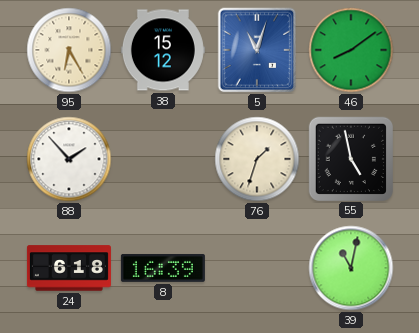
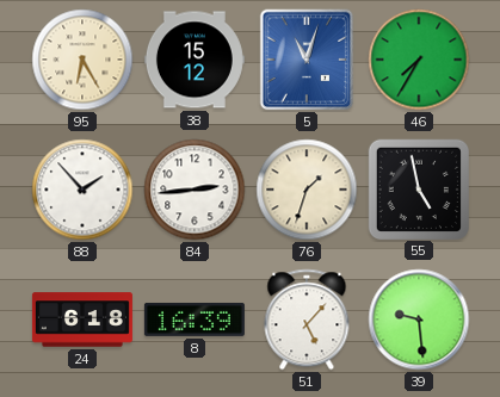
46: 8:09 -> 7:35
84: none -> 2:44
51: none -> 5:07
39: 11:02 -> 9:29
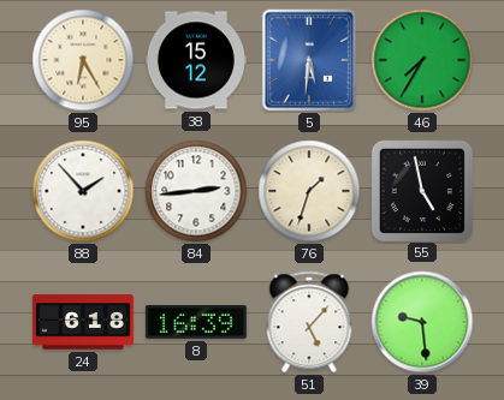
5: 11:03 -> 5:31
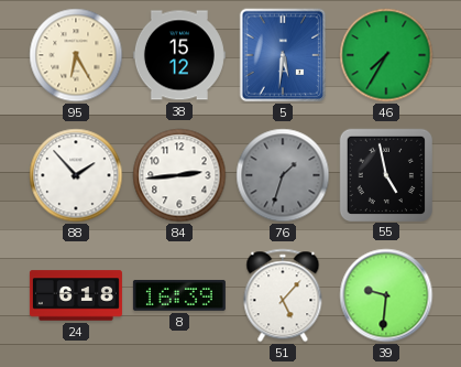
76 dial: cream -> grey
39: 9:29 -> 9:31
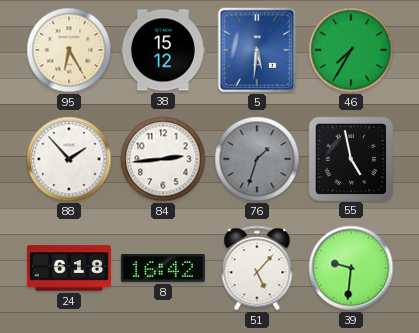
8: 16:39 -> 16:42
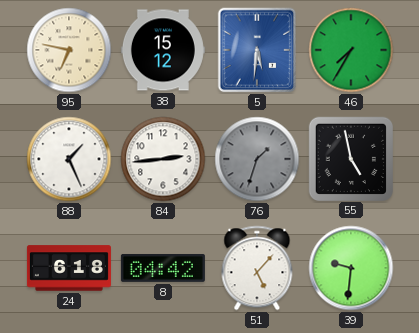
95: 6:25 -> 6:47
88: 1:53 -> 1:26
8: 16:42 -> 04:42
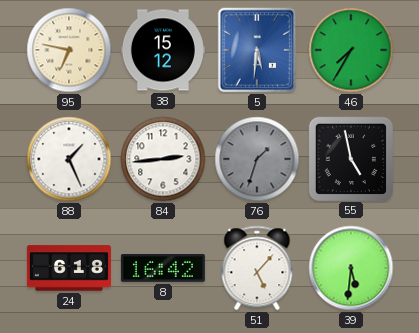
8: 04:42 -> 16:42
39: 9:31 -> 5:31
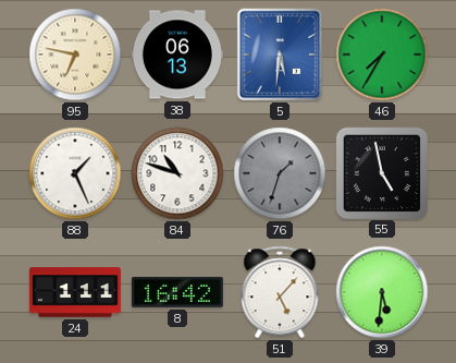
38: 15:12 -> 06:13
84: 2:44 -> 10:48
24: 6:18 -> 1:11
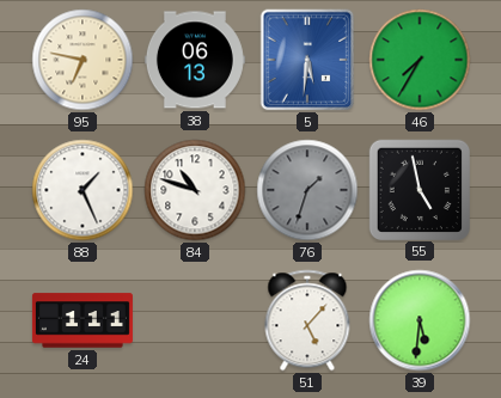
8: 16:42 -> none
